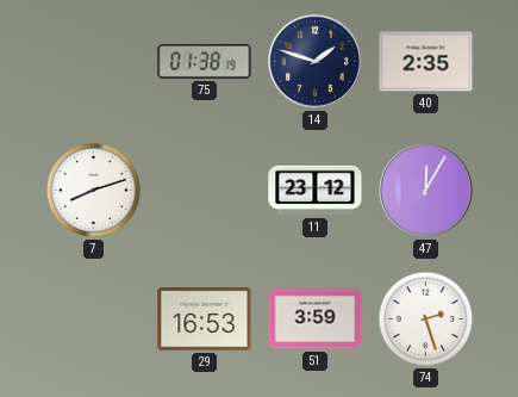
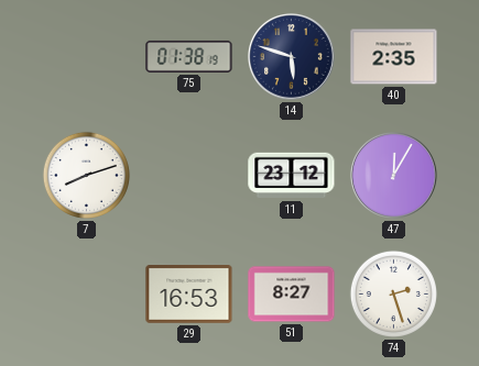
14: 1:48 -> 5:48
51: 3:59 -> 8:27
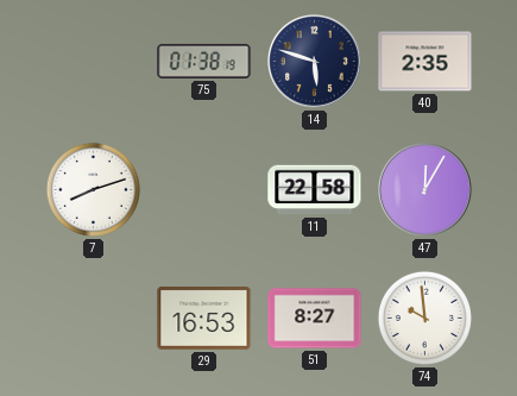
11: 23:12 -> 22:58
74: 2:27 -> 9:59
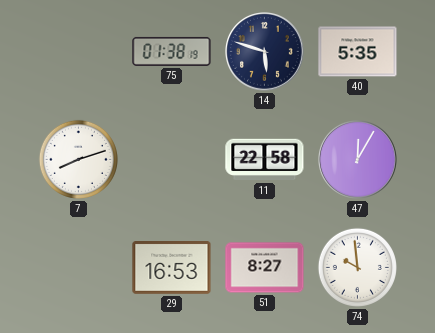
40: 2:35 -> 5:35
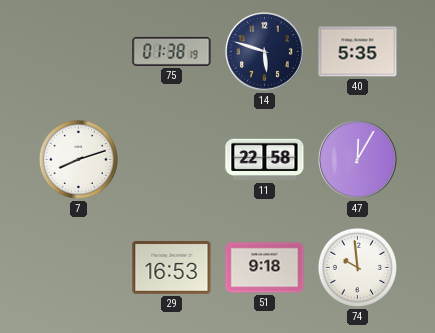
51: 8:27 -> 9:18
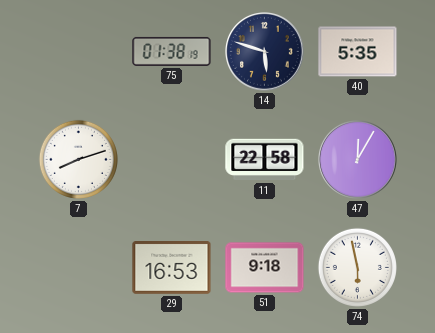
74: 9:59 -> 5:58
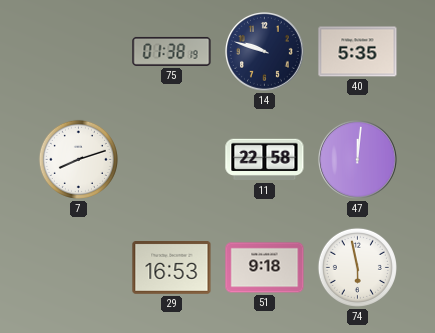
14: 5:48 -> 9:48
47: 12:05 -> 12:01
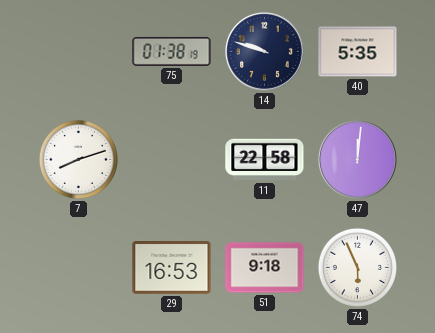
74: 5:58 -> 5:56
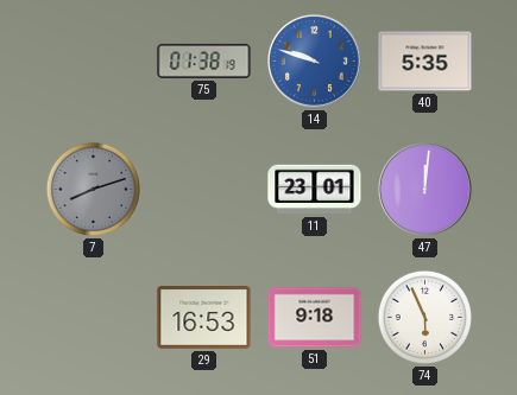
14 dial: navy -> blue
7 dial: white -> grey
11: 22:58 -> 23:01
